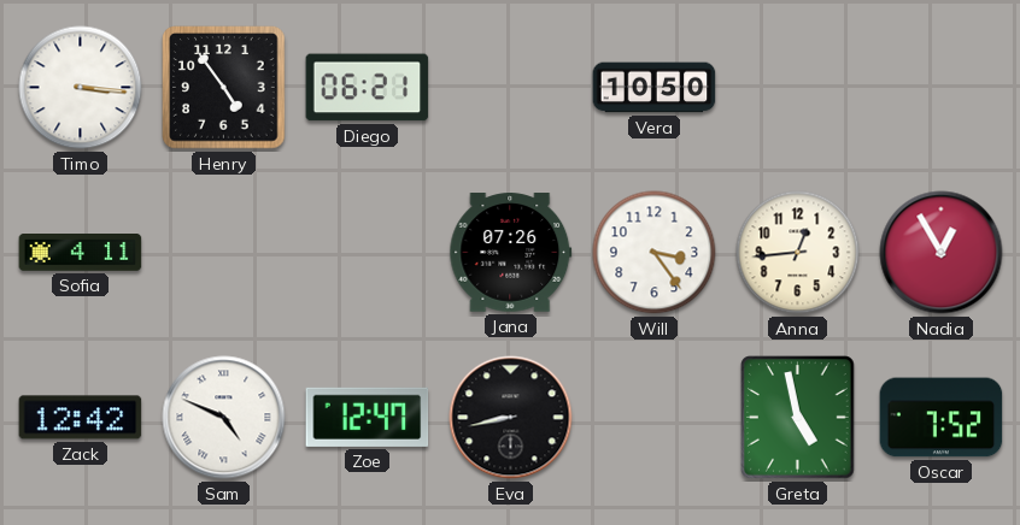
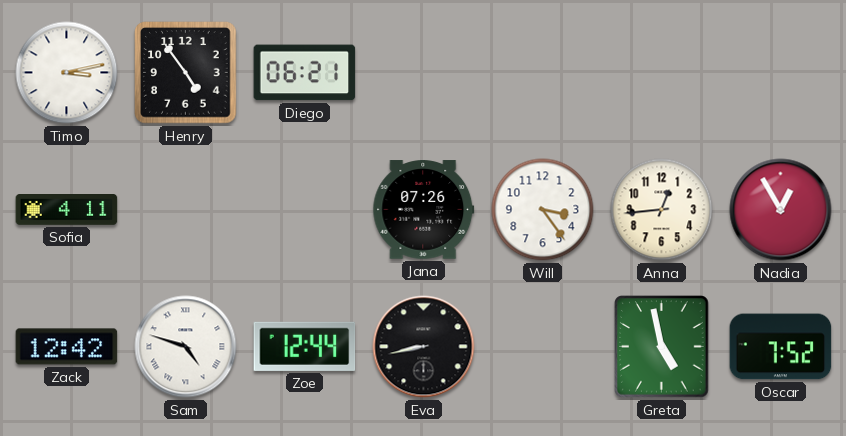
Timo: 3:16 -> 3:13
Vera: 10:50 -> none
Sam: 4:49 -> 4:48
Zoe: 12:47 -> 12:44
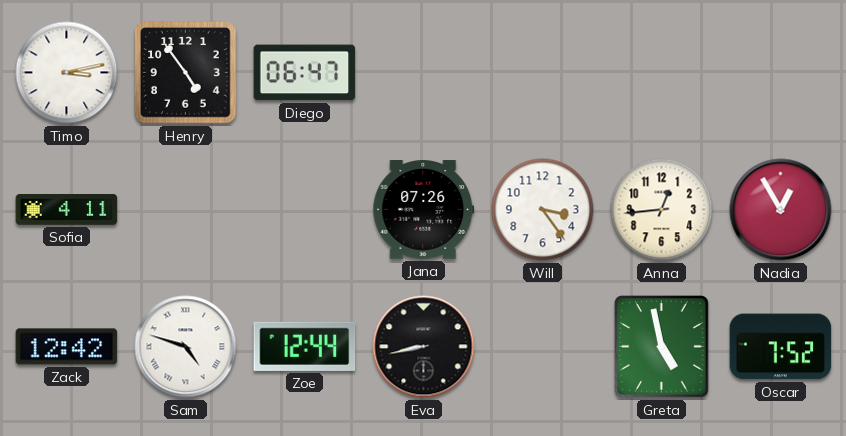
Diego: 06:21 -> 06:47
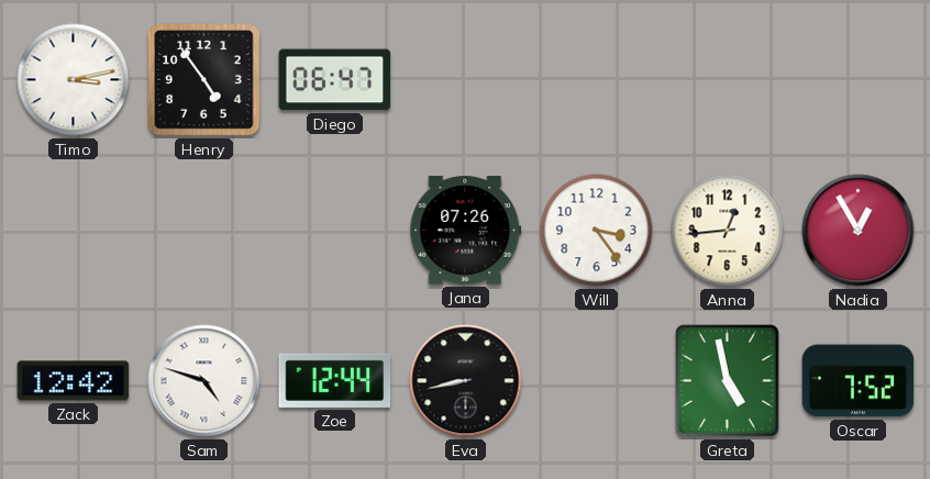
Sofia: 4:11 -> none
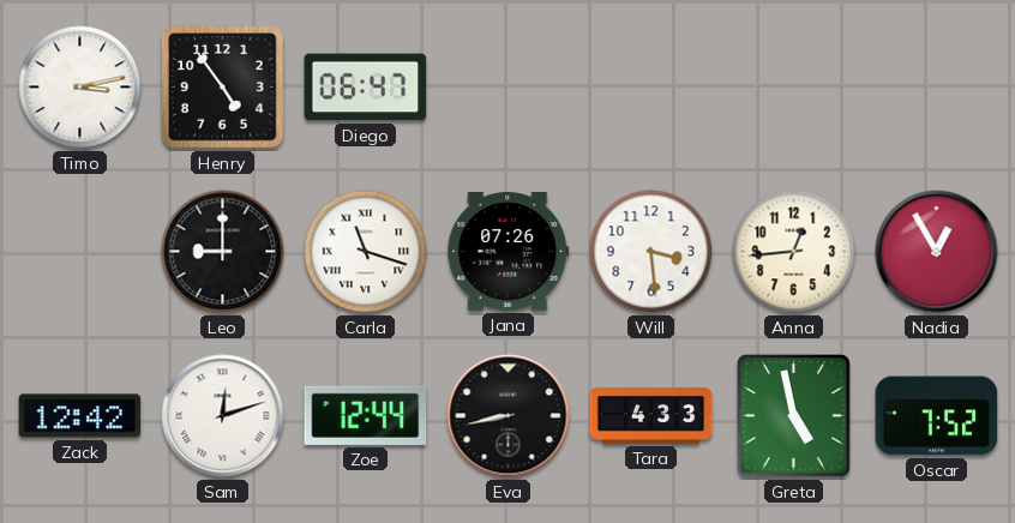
Leo: none -> 9:00
Carla: none -> 11:18
Will: 3:24 -> 3:29
Sam: 4:48 -> 12:12
Tara: none -> 4:33
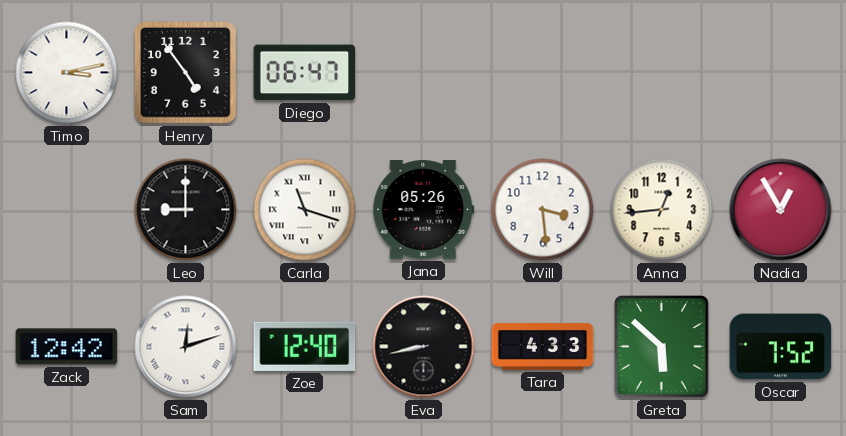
Jana: 07:26 -> 05:26
Zoe: 12:44 -> 12:40
Greta: 4:58 -> 5:52
